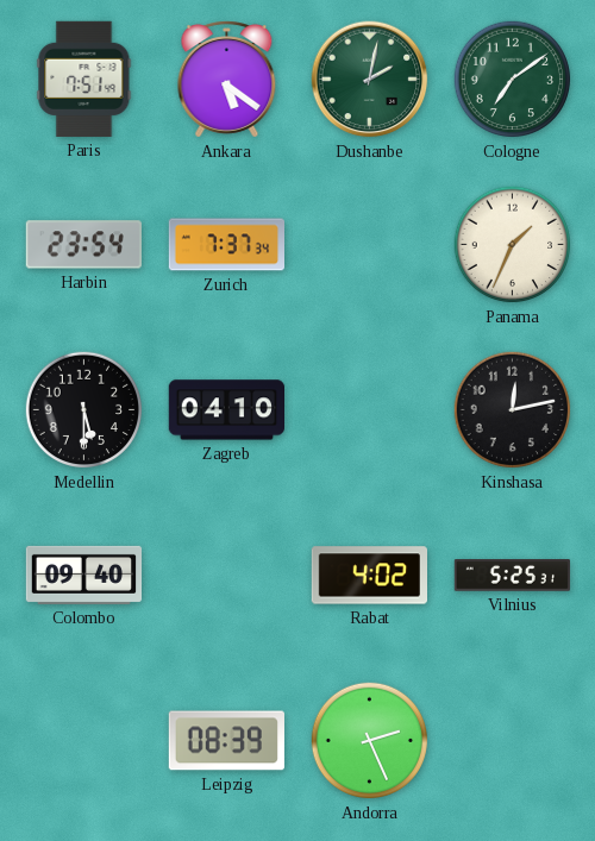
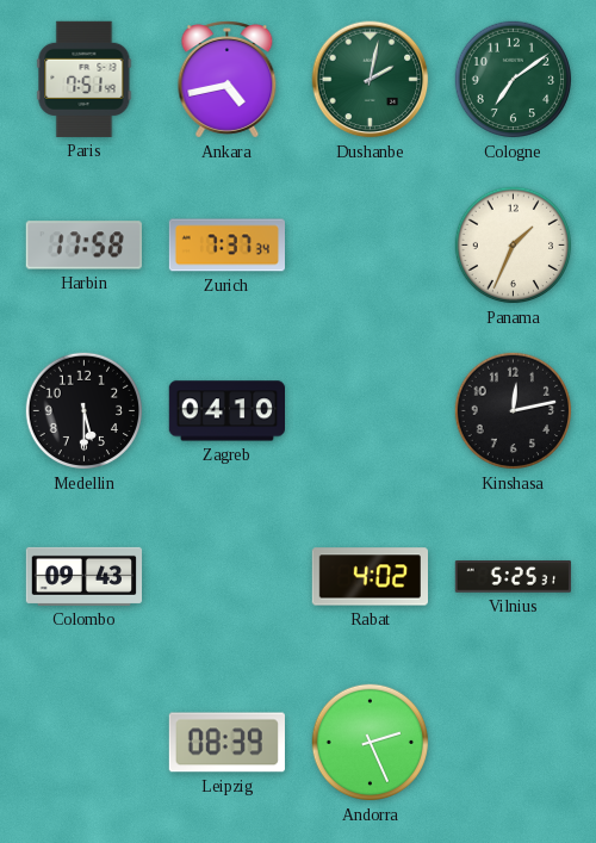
Ankara: 5:21 -> 4:43
Harbin: 23:54 -> 17:58
Colombo: 09:40 -> 09:43
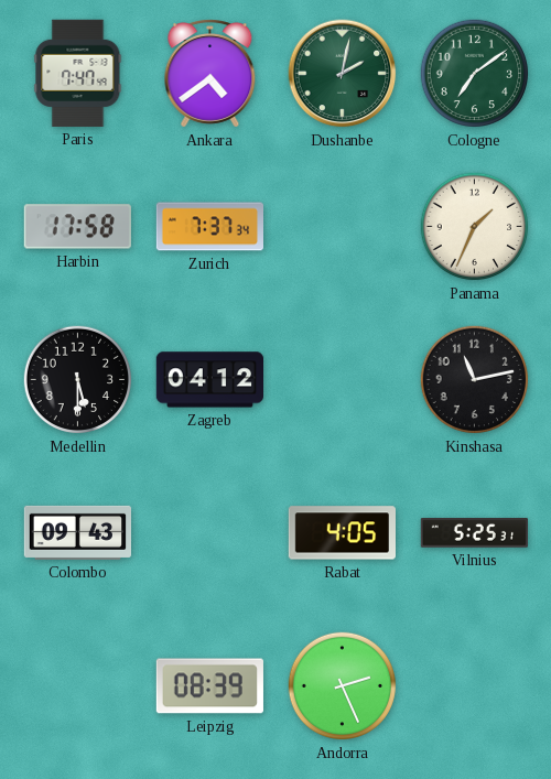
Paris: 7:51 -> 7:47
Ankara: 4:43 -> 4:39
Zagreb: 04:10 -> 04:12
Kinshasa: 12:13 -> 11:13
Rabat: 4:02 -> 4:05
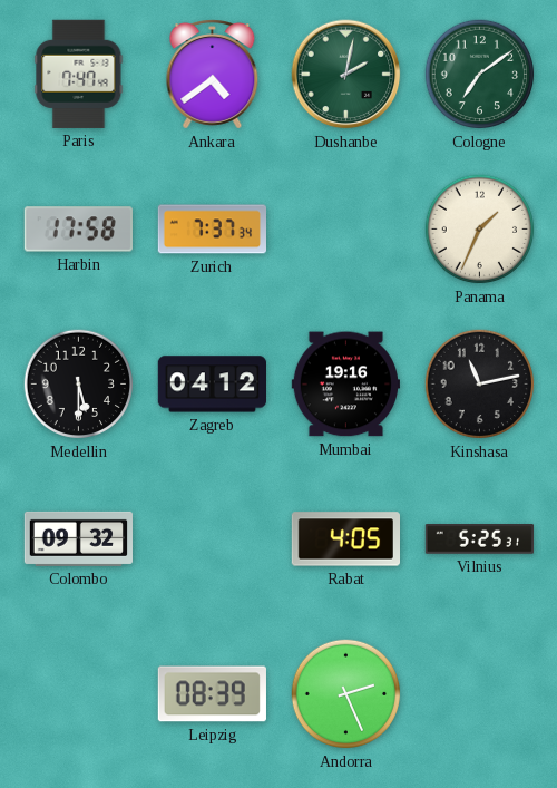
Mumbai: none -> 19:16
Colombo: 09:43 -> 09:32
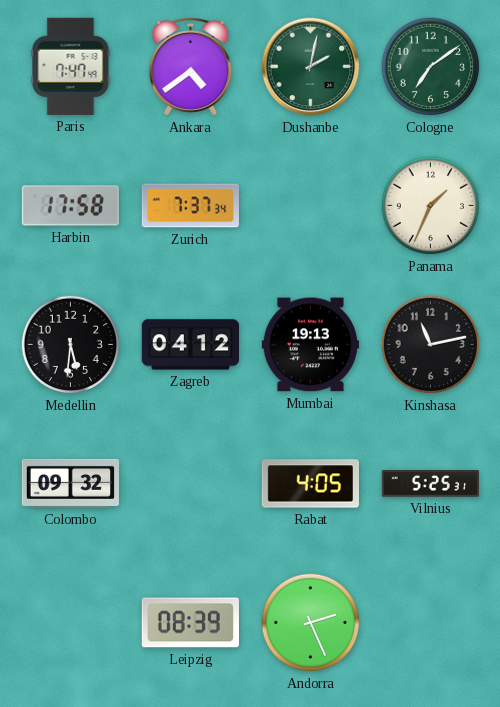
Medellin: 5:30 -> 5:31
Mumbai: 19:16 -> 19:13
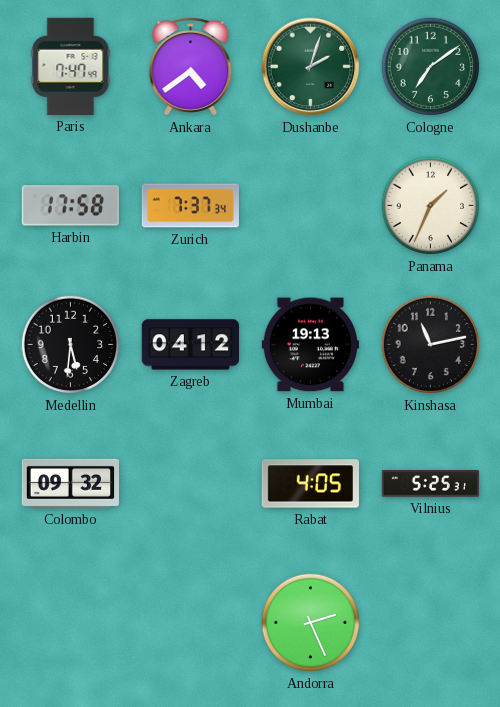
Dushanbe: 2:02 -> 2:03
Leipzig: 08:39 -> none
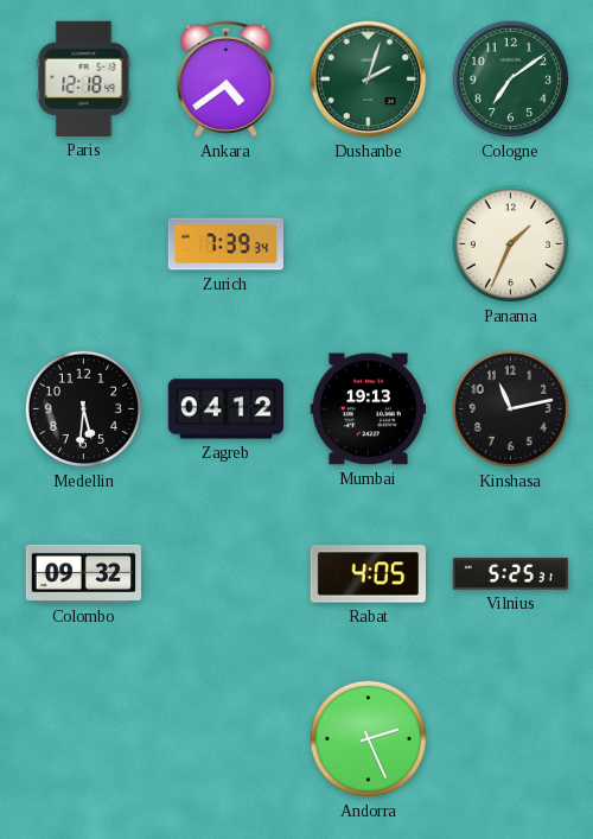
Paris: 7:47 -> 12:18
Harbin: 17:58 -> none
Zurich: 7:37 -> 7:39
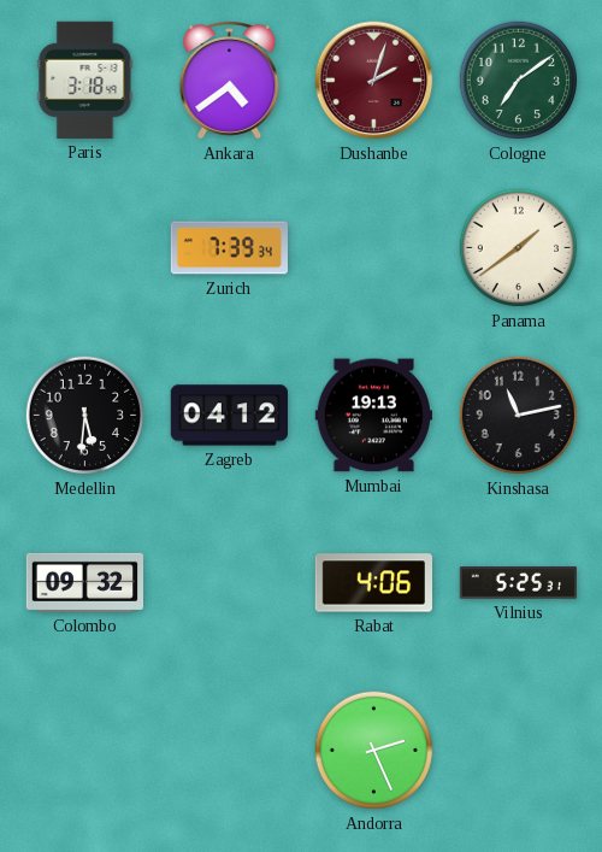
Paris: 12:18 -> 3:18
Dushanbe dial: green -> burgundy
Panama: 1:34 -> 1:39
Rabat: 4:05 -> 4:06
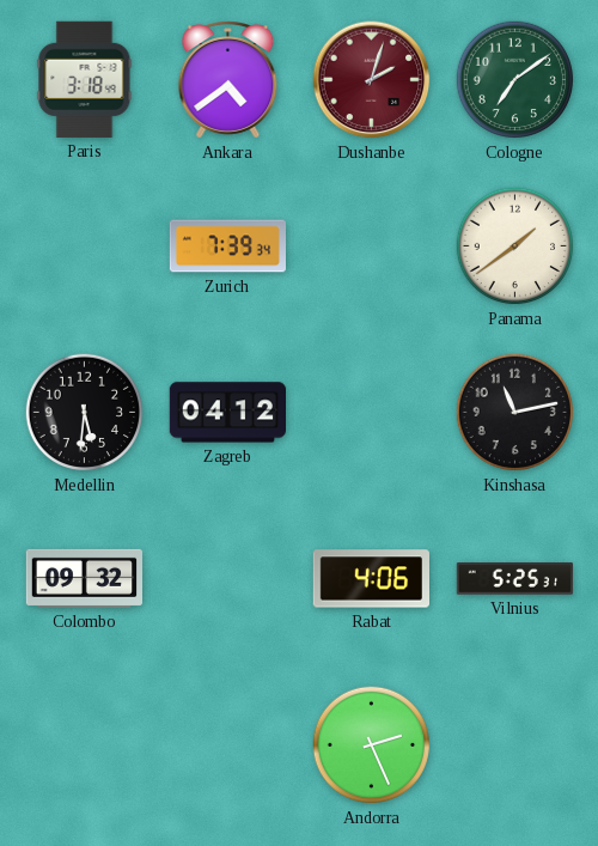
Mumbai: 19:13 -> none
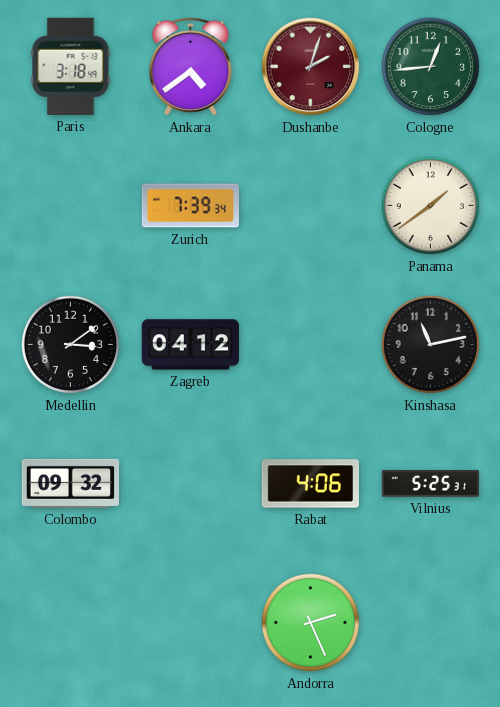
Cologne: 7:09 -> 12:44
Medellin: 5:31 -> 3:09
